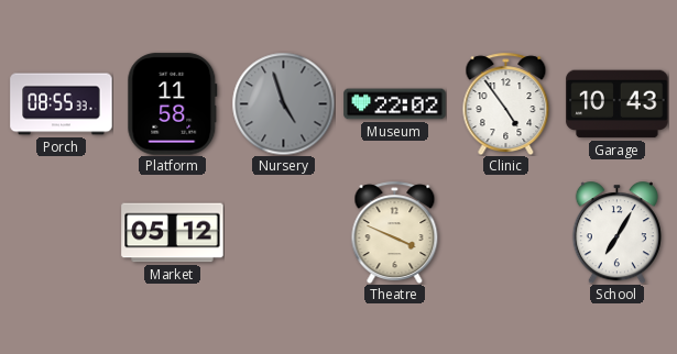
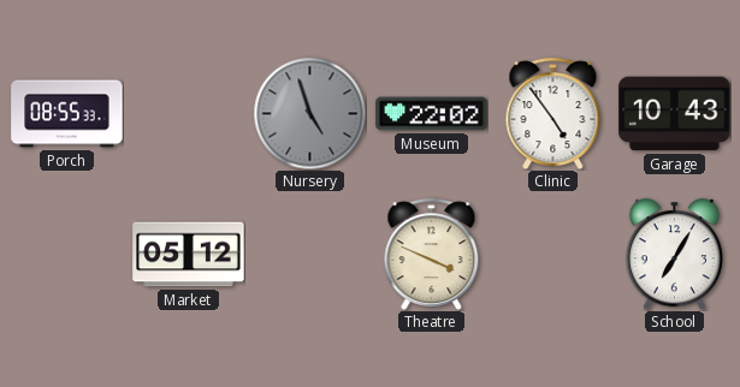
Platform: 11:58 -> none
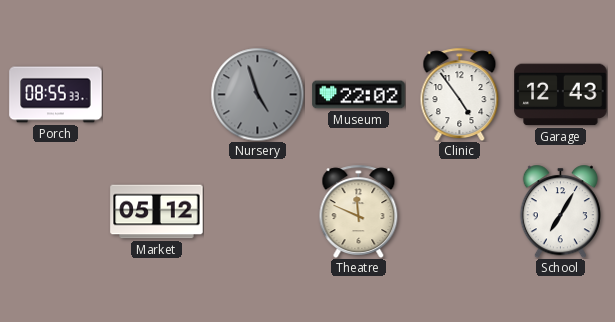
Garage: 10:43 -> 12:43
Theatre: 3:49 -> 11:49
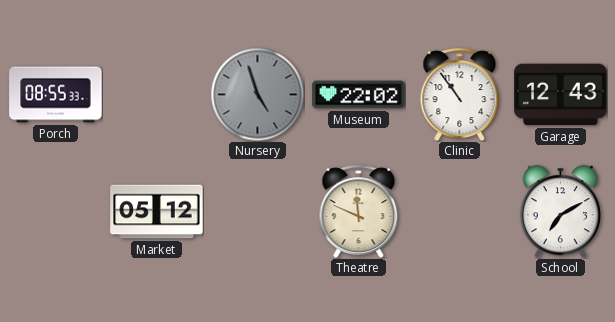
Clinic: 4:54 -> 10:54
School: 7:05 -> 7:10
